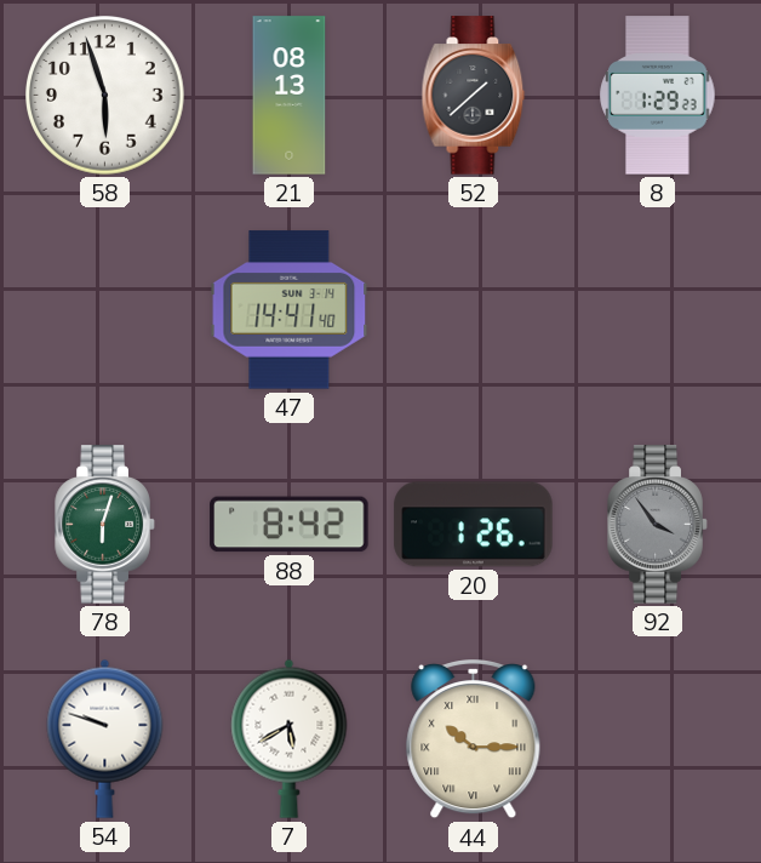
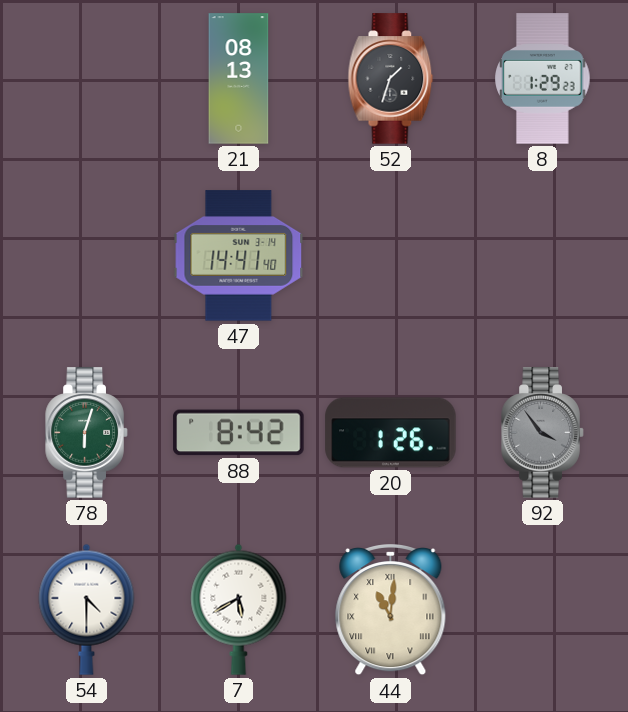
58: 5:57 -> none
52: 1:38 -> 1:33
54: 9:48 -> 4:30
44: 10:15 -> 11:01
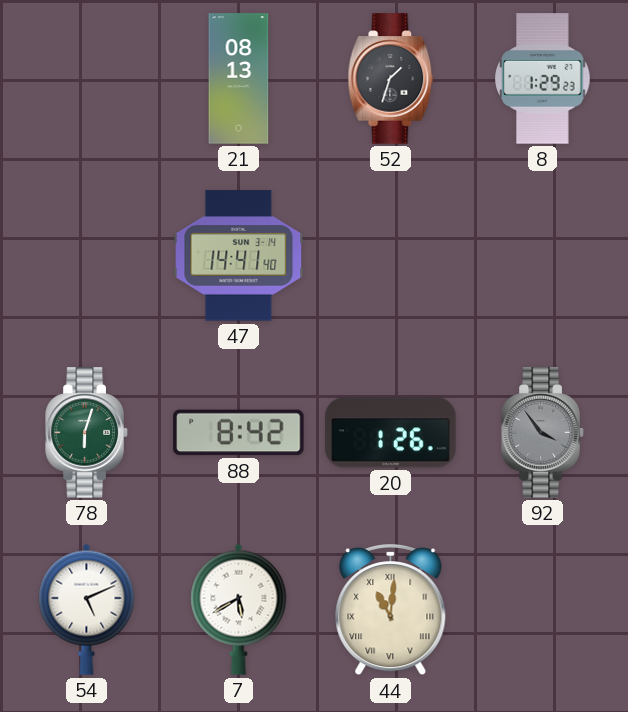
54: 4:30 -> 5:11
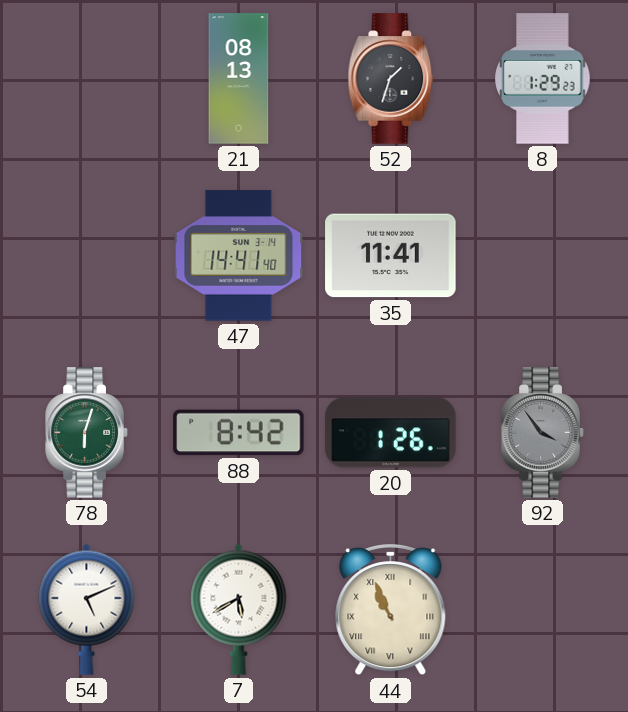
35: none -> 11:41
44: 11:01 -> 10:56
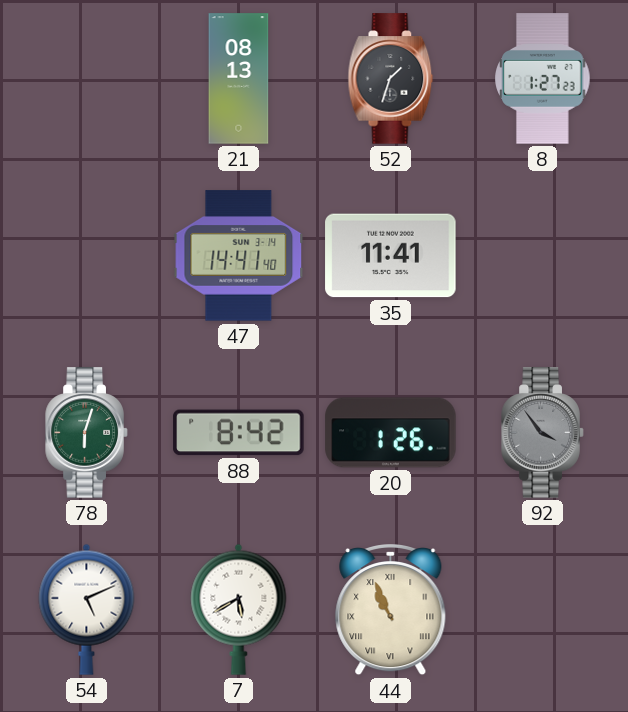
8: 1:29 -> 1:27
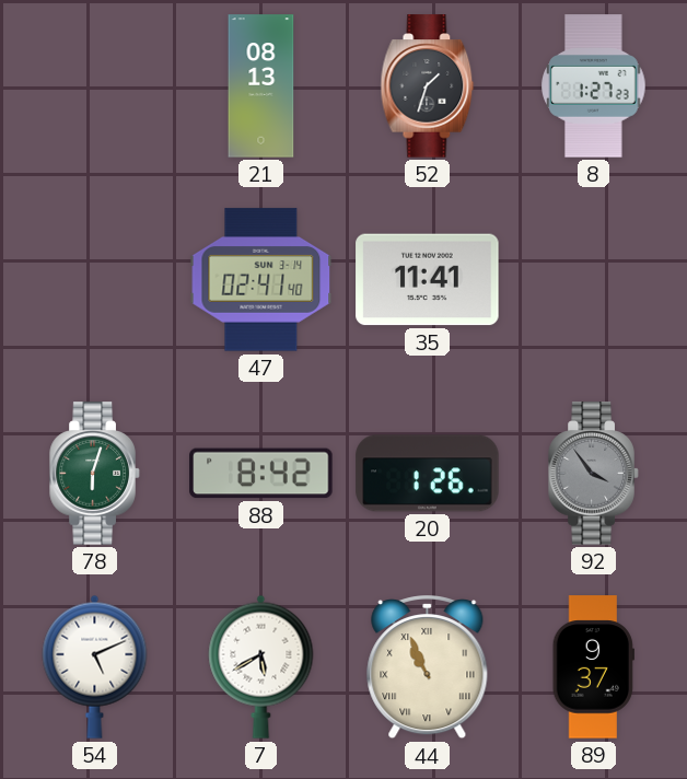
47: 14:41 -> 02:41
89: none -> 9:37
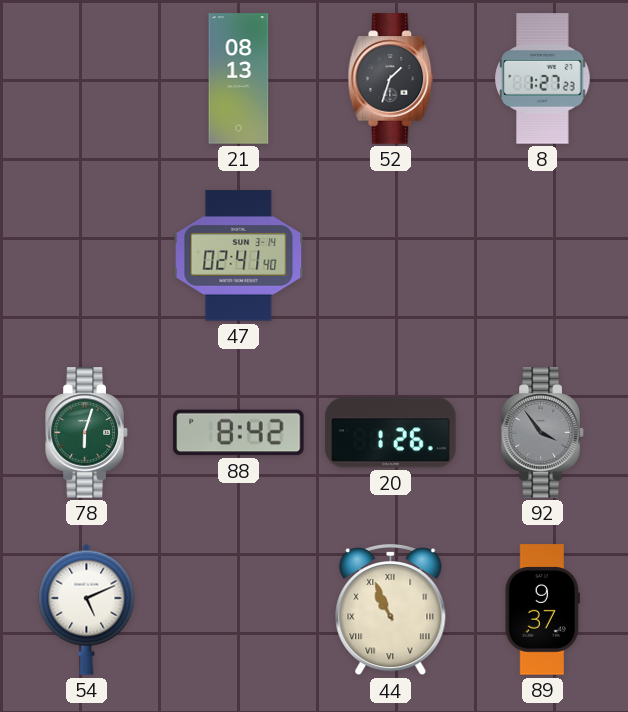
35: 11:41 -> none
7: 5:40 -> none
